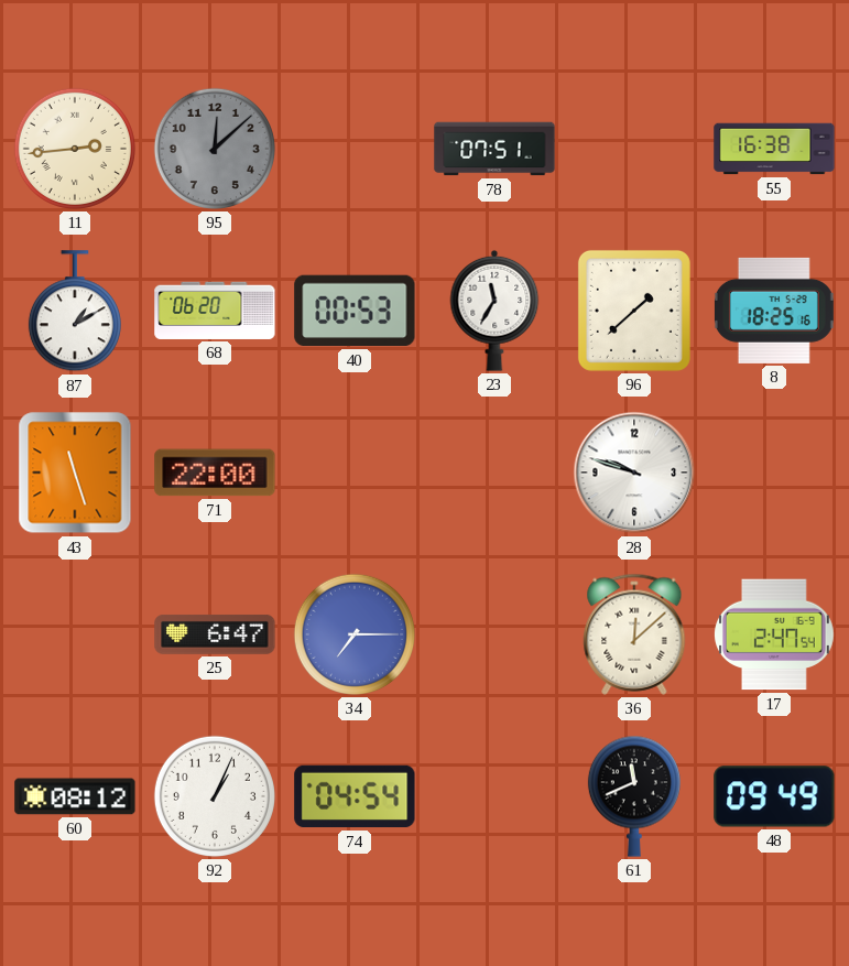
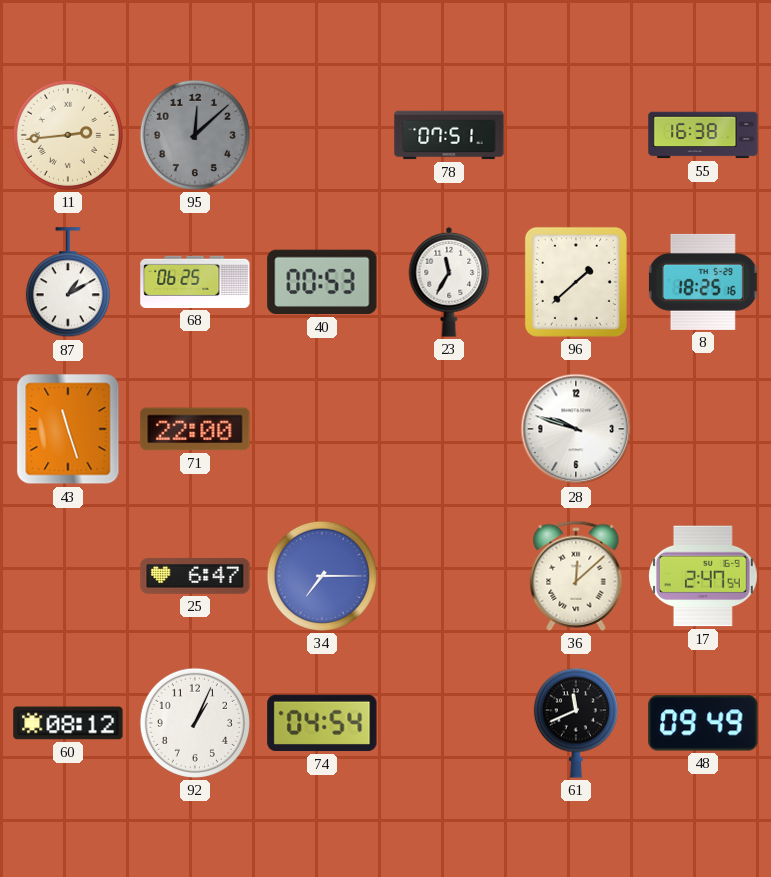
68: 06:20 -> 06:25
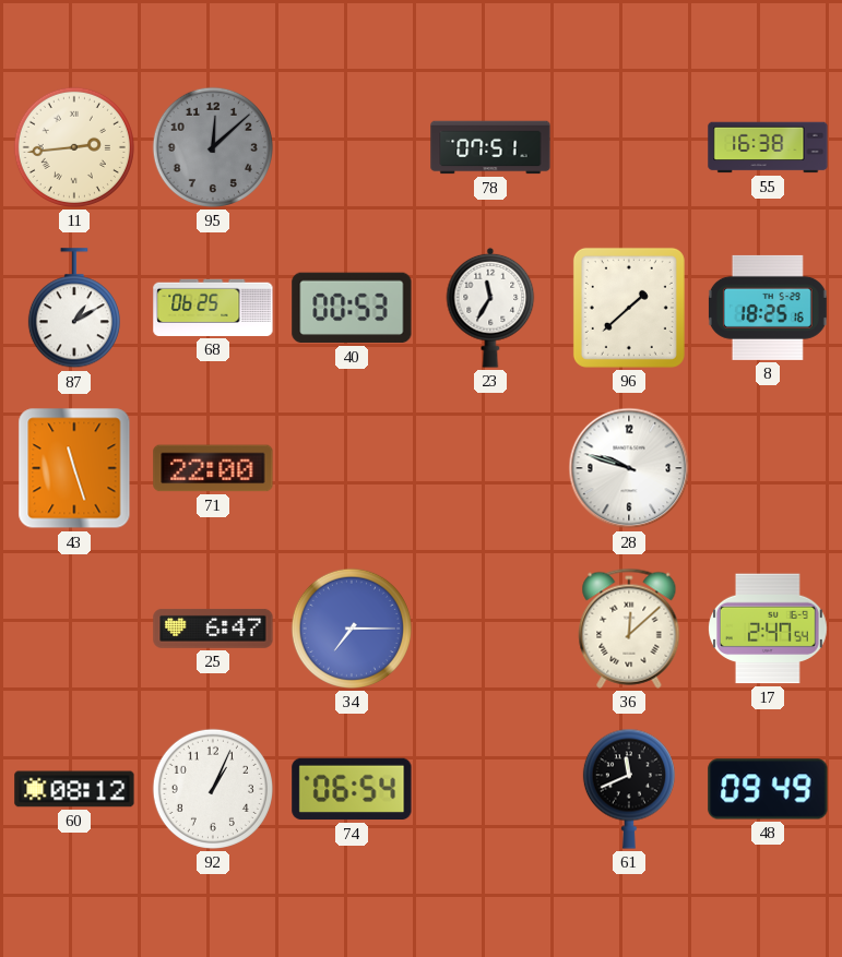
74: 04:54 -> 06:54
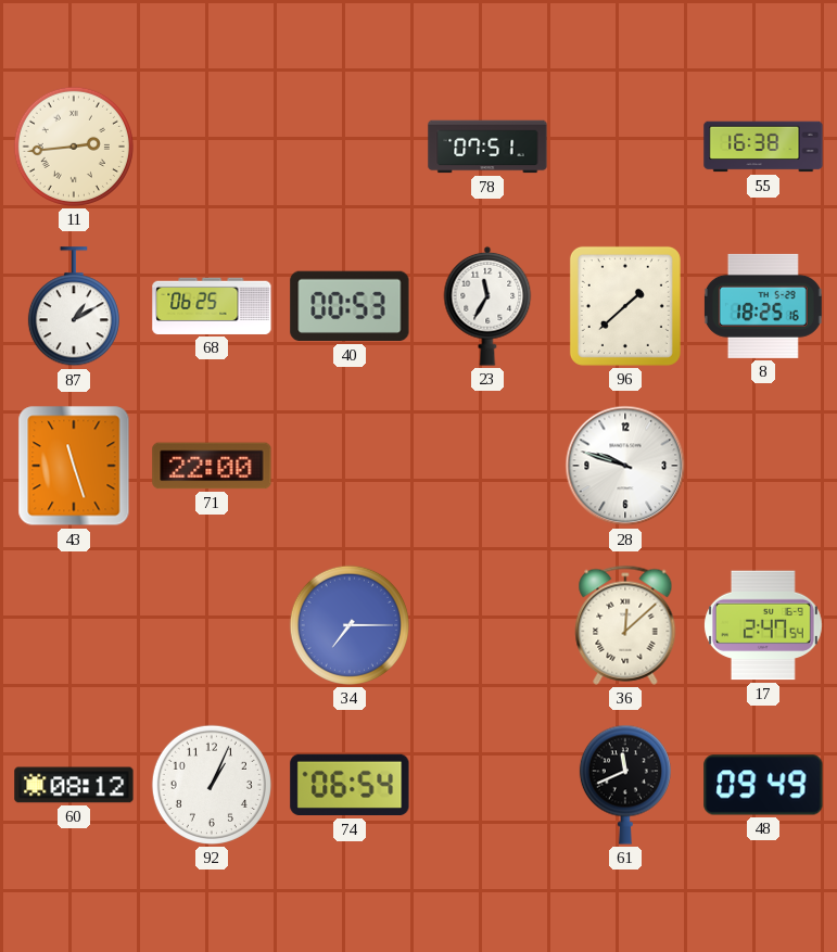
95: 12:08 -> none
25: 6:47 -> none
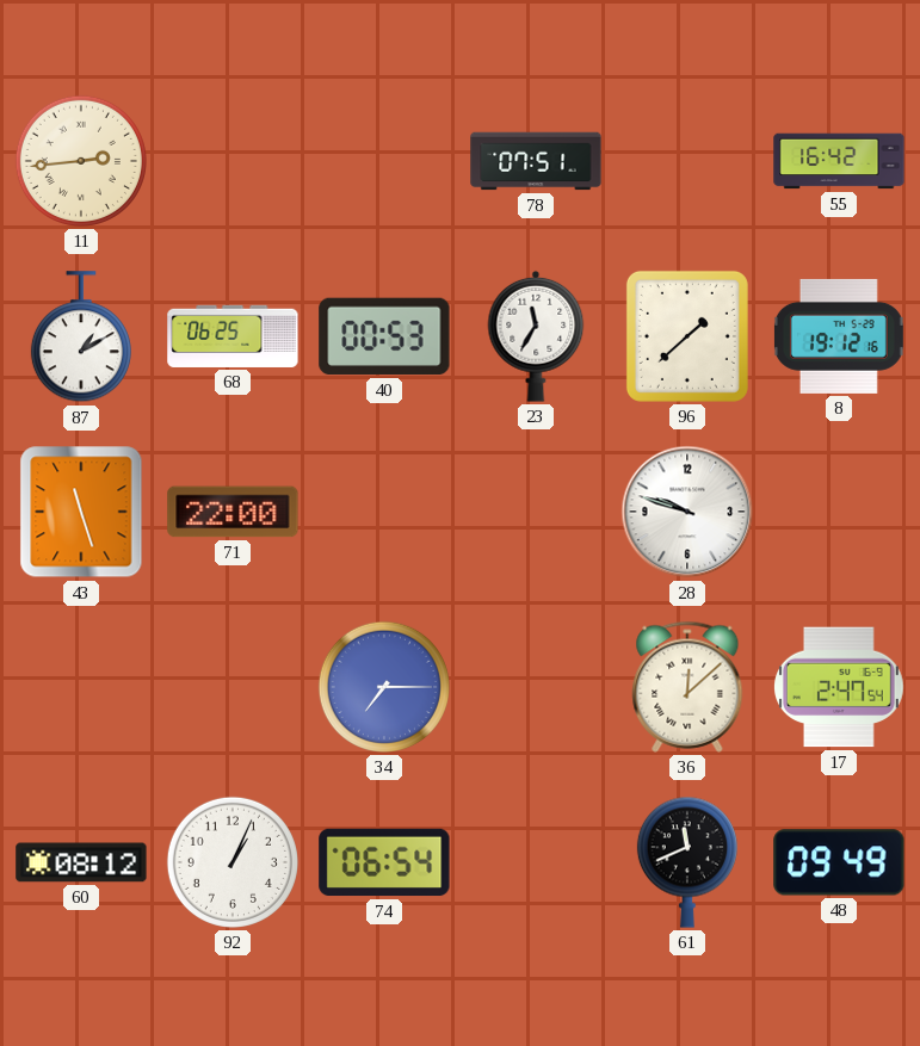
55: 16:38 -> 16:42
8: 18:25 -> 19:12
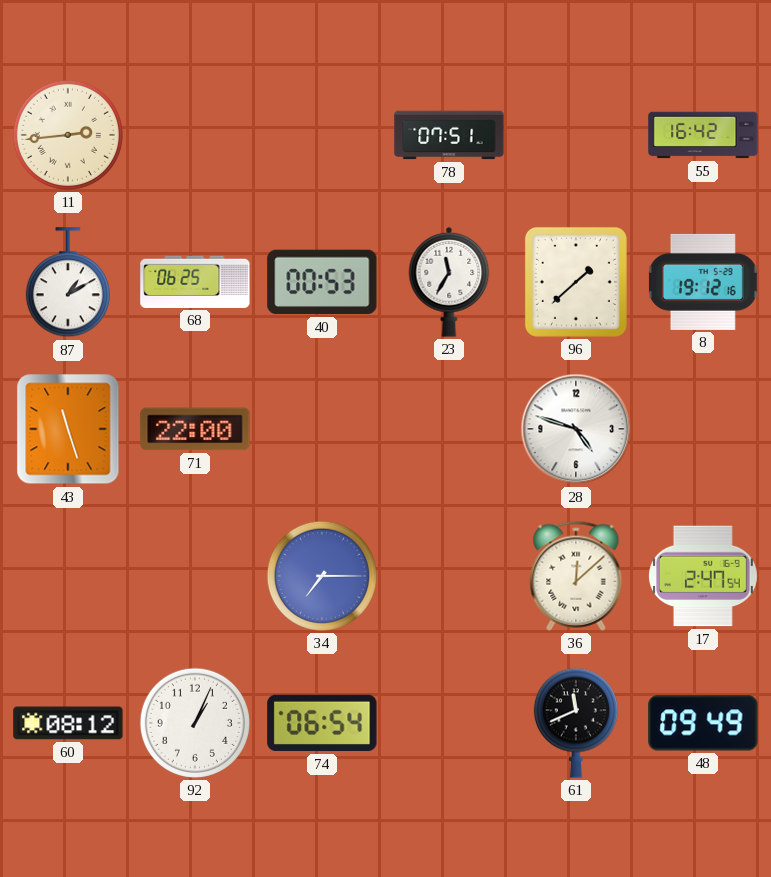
28: 9:48 -> 4:48
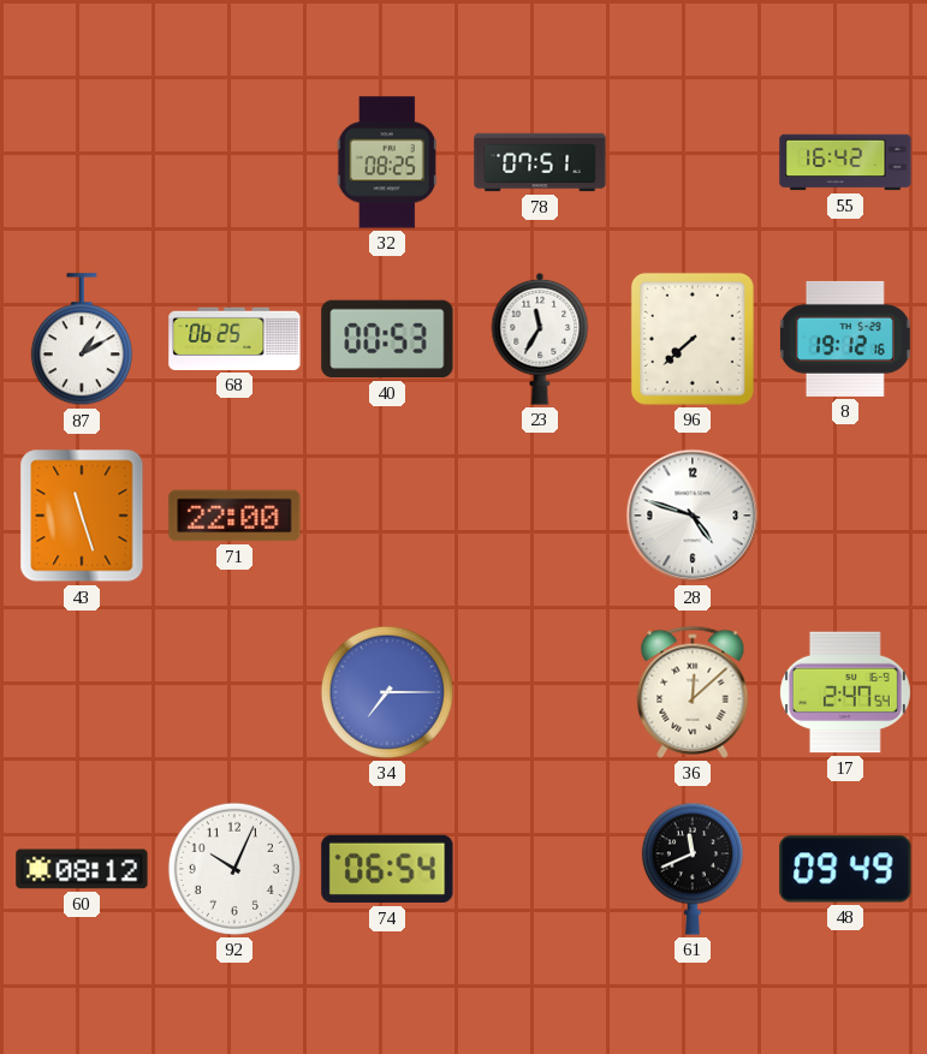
11: 2:44 -> none
32: none -> 08:25
96: 1:38 -> 7:38
92: 1:04 -> 10:04
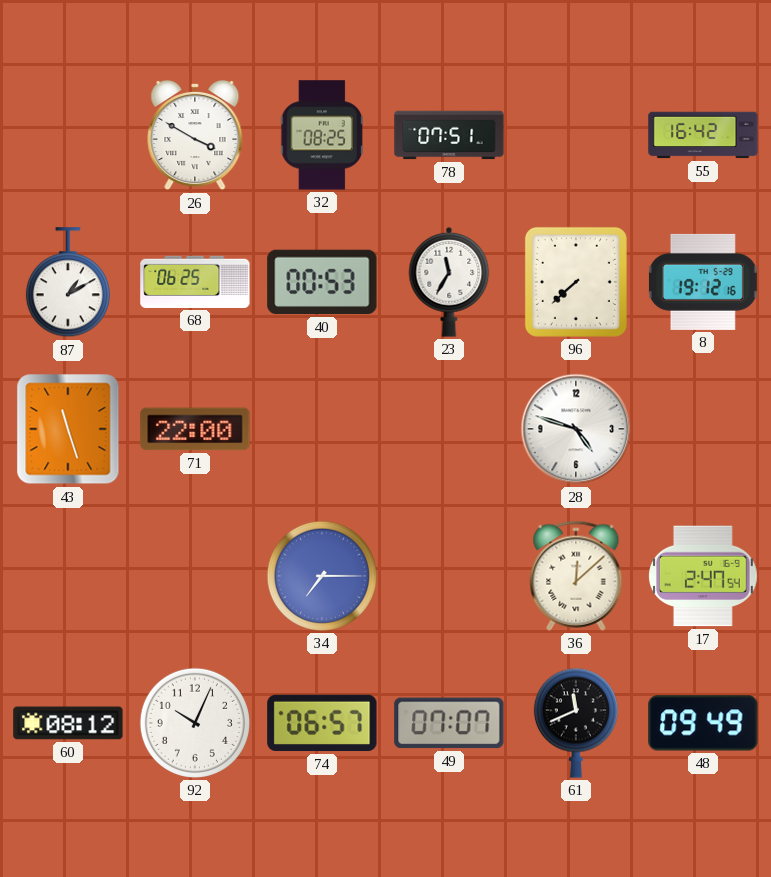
26: none -> 3:50
74: 06:54 -> 06:57
49: none -> 07:07
